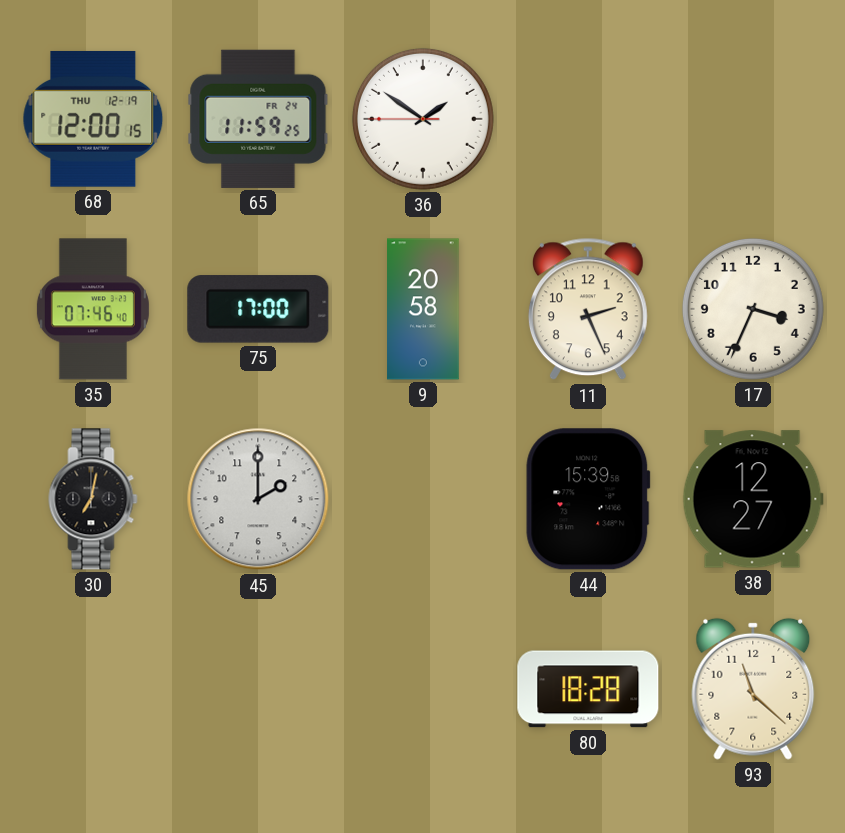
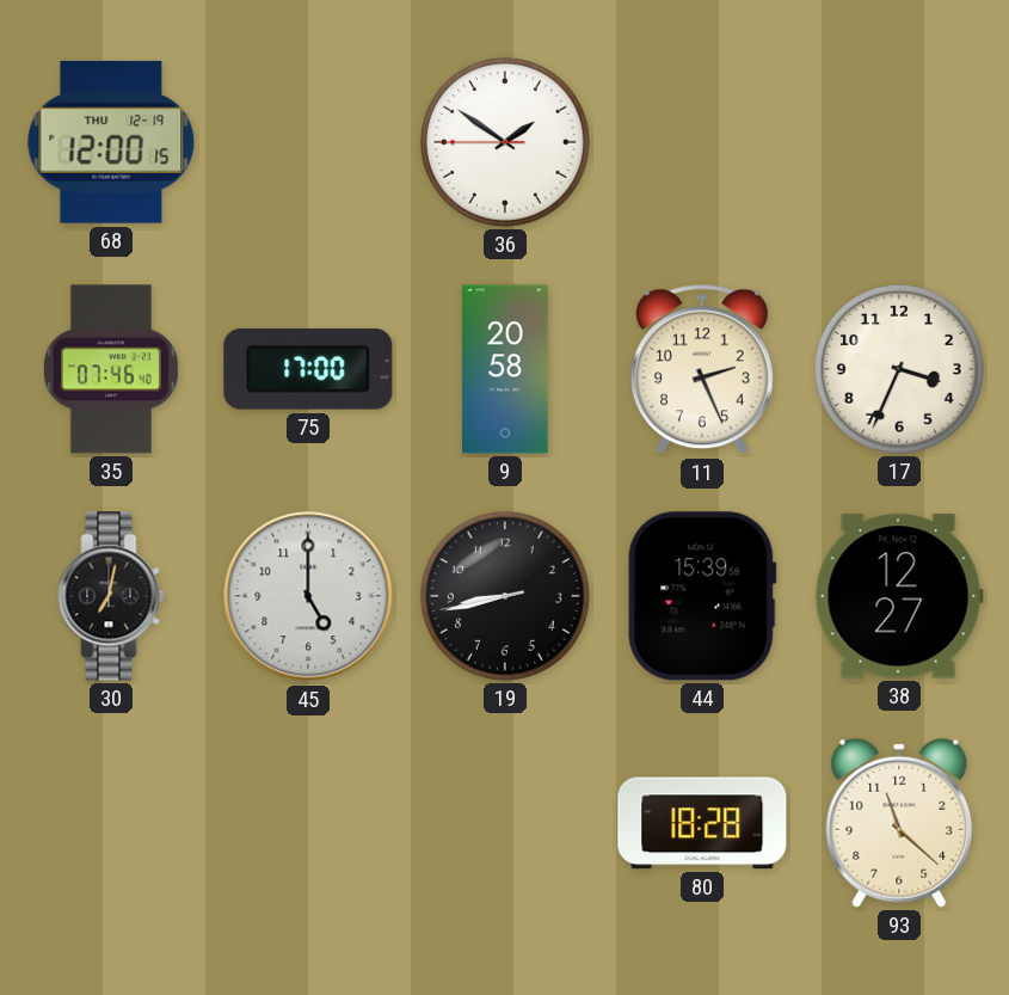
65: 11:59 -> none
45: 2:00 -> 5:00
19: none -> 8:42
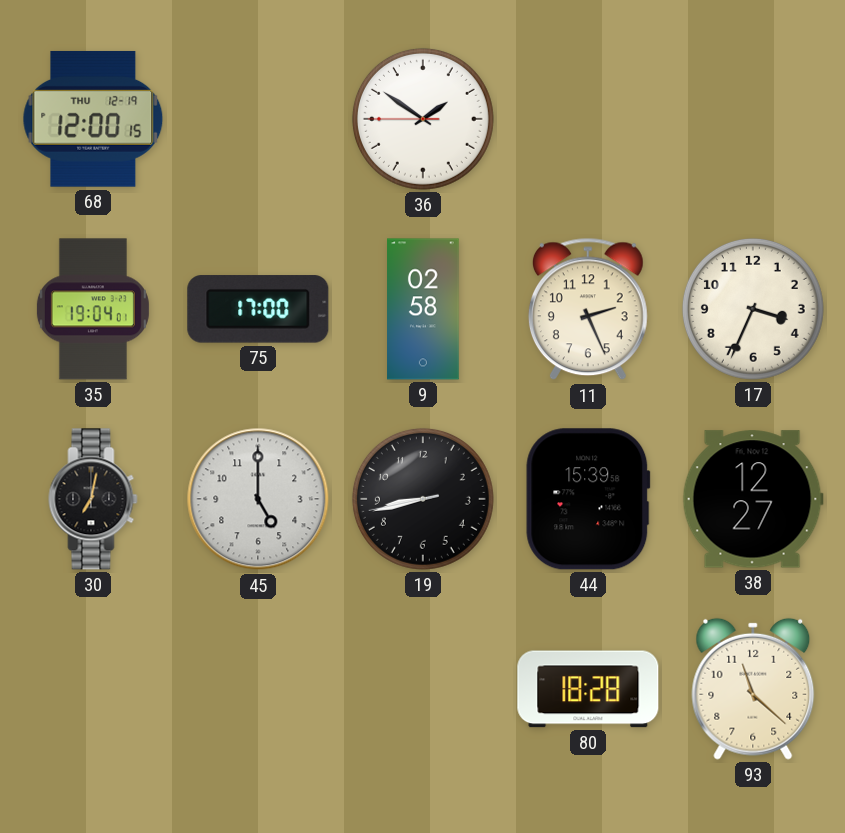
35: 07:46 -> 19:04
9: 20:58 -> 02:58
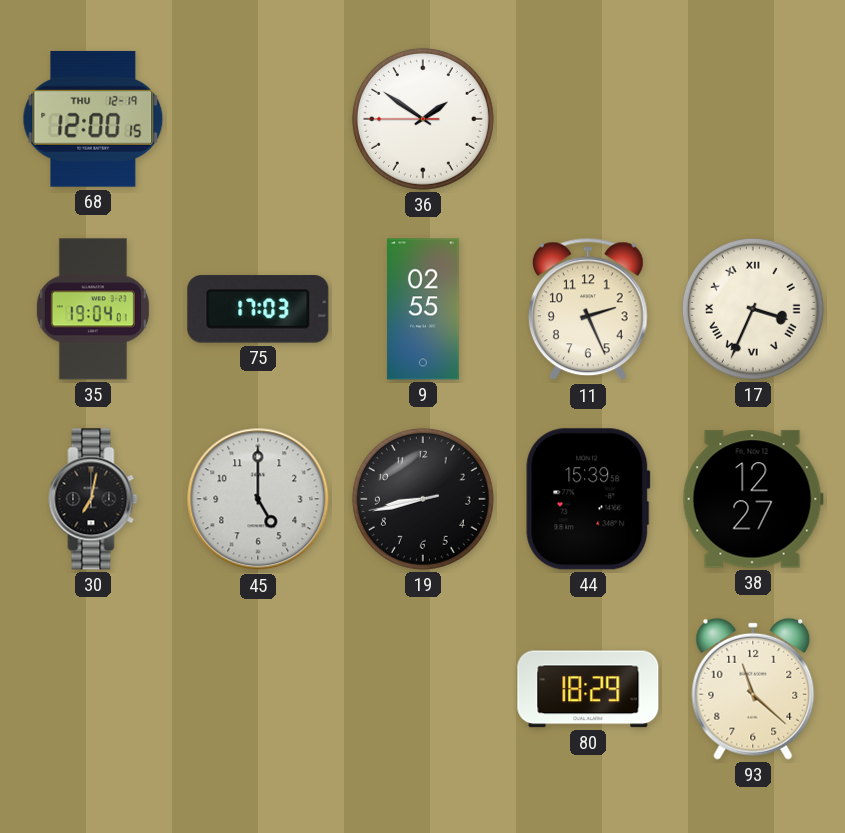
75: 17:00 -> 17:03
9: 02:58 -> 02:55
17 numerals: Arabic -> Roman
80: 18:28 -> 18:29
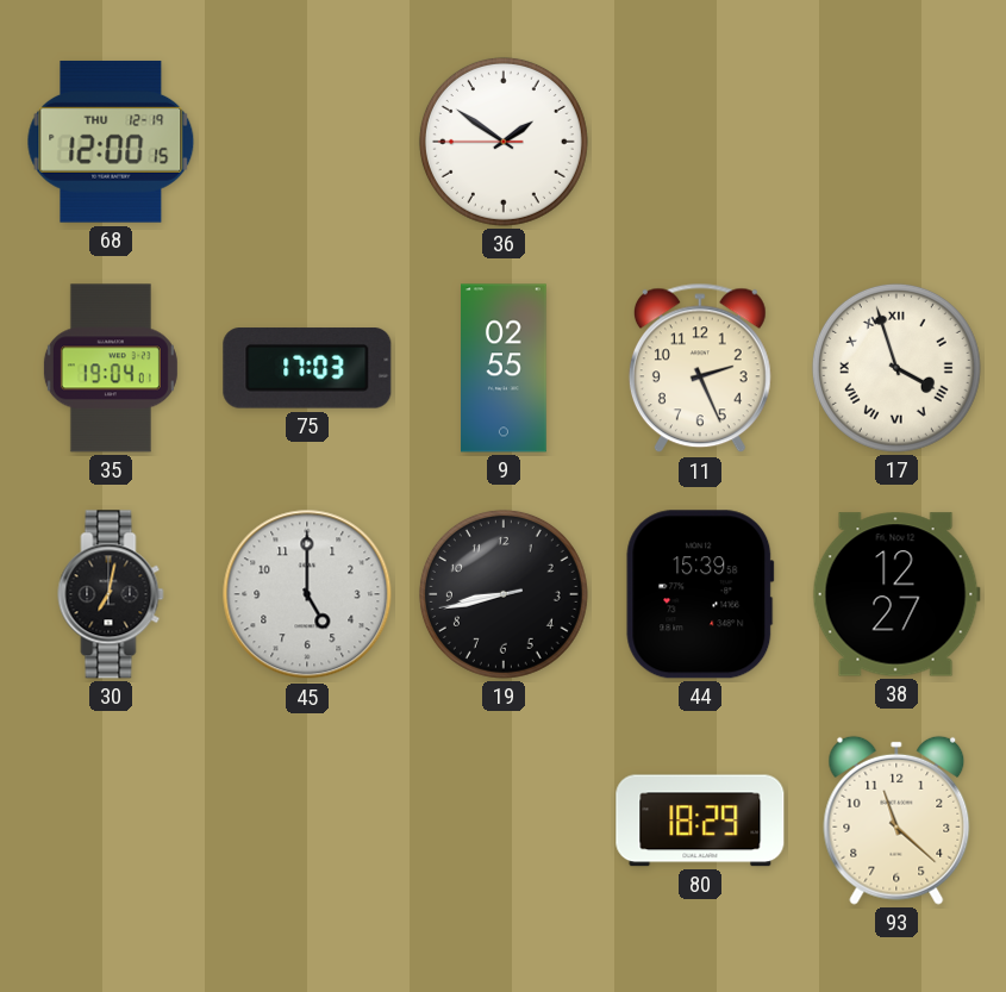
17: 3:34 -> 3:57
